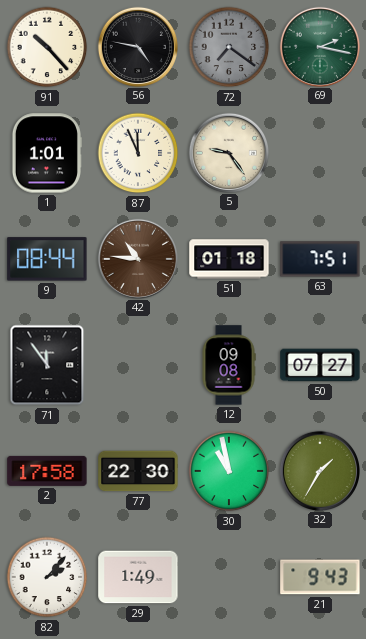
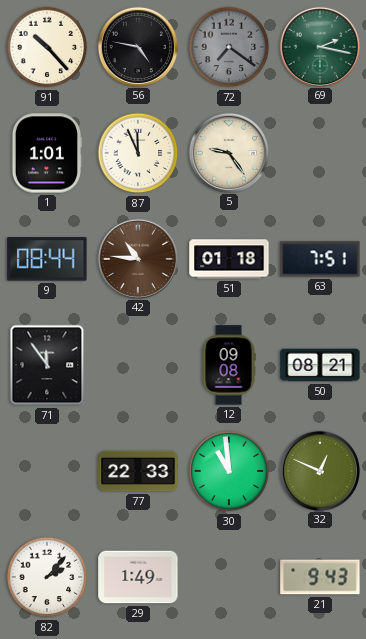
50: 07:27 -> 08:21
2: 17:58 -> none
77: 22:30 -> 22:33
30: 10:58 -> 10:59
32: 1:35 -> 12:49
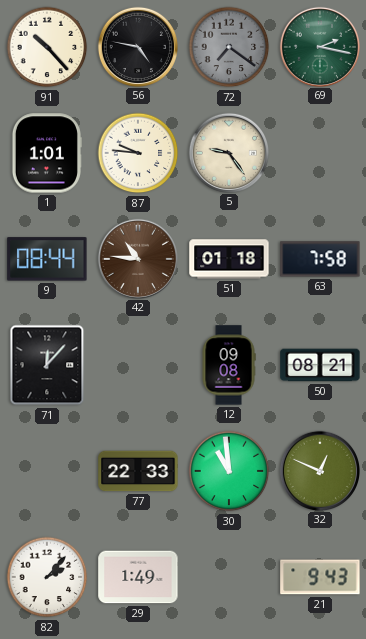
87: 11:56 -> 9:46
63: 7:51 -> 7:58
71: 11:54 -> 12:07
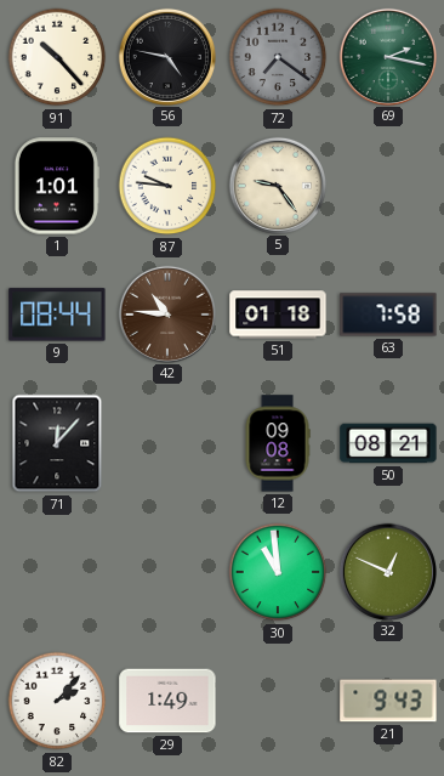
77: 22:33 -> none
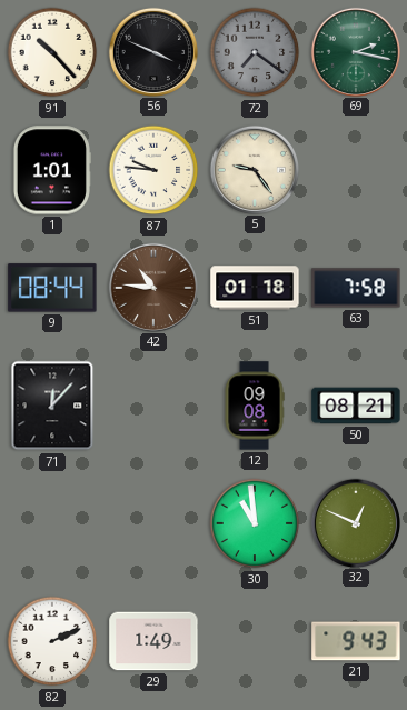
56: 4:47 -> 3:49
82: 2:07 -> 2:11
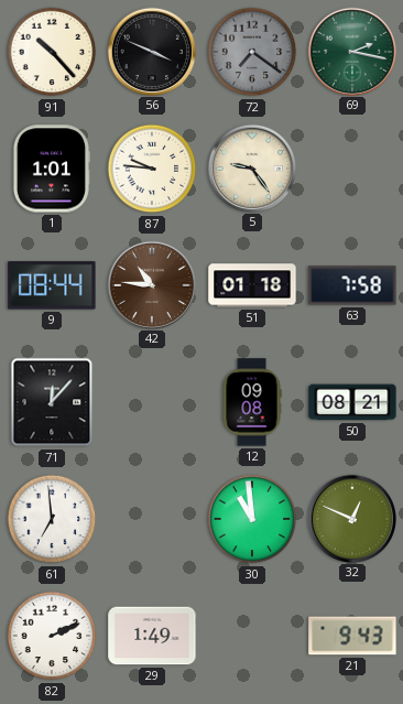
61: none -> 6:59
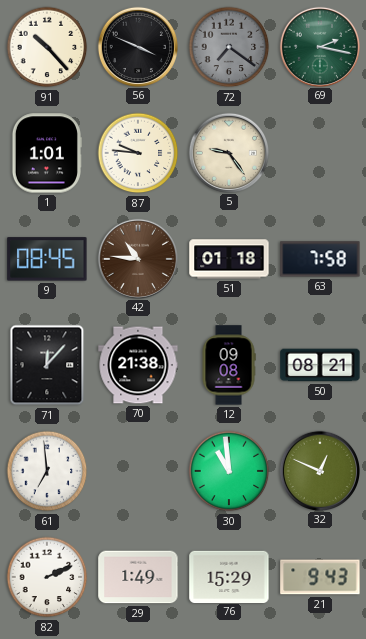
9: 08:44 -> 08:45
70: none -> 21:38
76: none -> 15:29
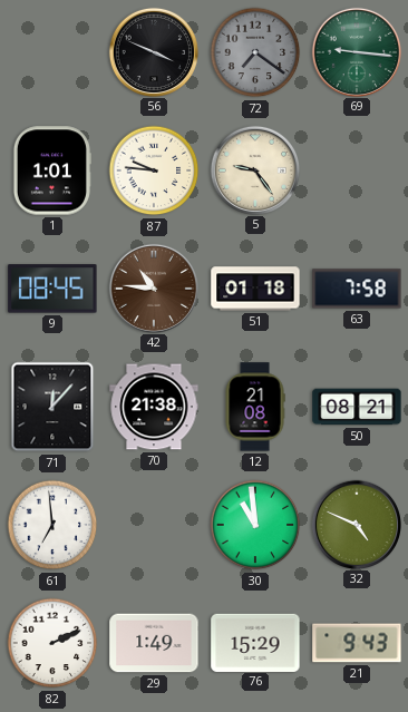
91: 10:23 -> none
69: 2:17 -> 9:16
12: 09:08 -> 21:08
32: 12:49 -> 4:49
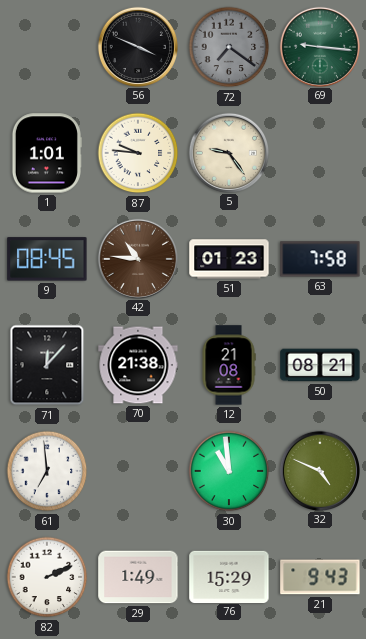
51: 01:18 -> 01:23
